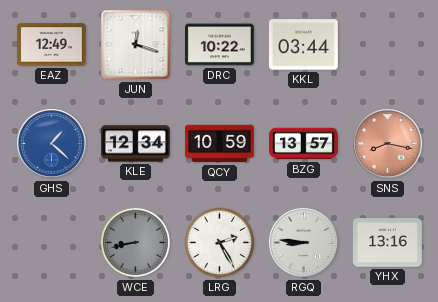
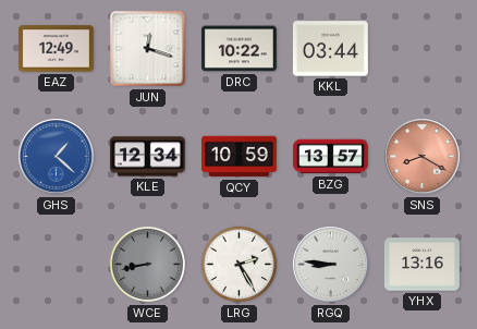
SNS: 8:17 -> 8:20
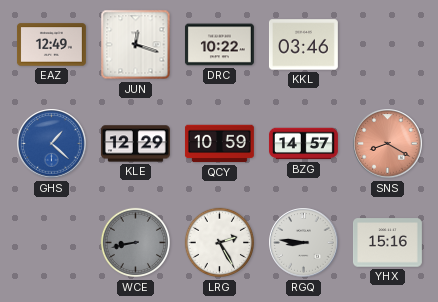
KKL: 03:44 -> 03:46
KLE: 12:34 -> 12:29
BZG: 13:57 -> 14:57
YHX: 13:16 -> 15:16
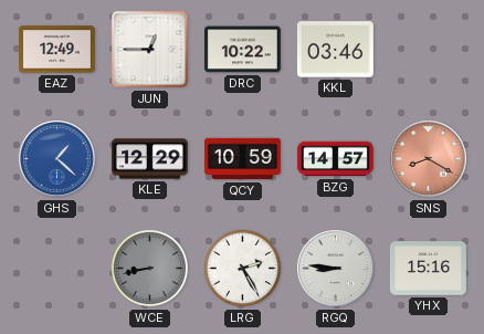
JUN: 12:18 -> 12:45
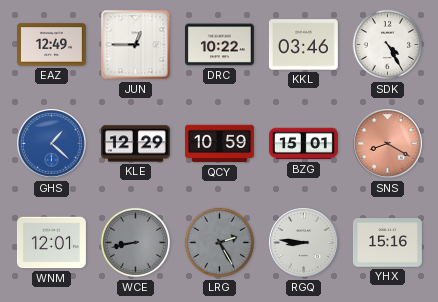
SDK: none -> 4:25
BZG: 14:57 -> 15:01
WNM: none -> 12:01
LRG dial: white -> grey
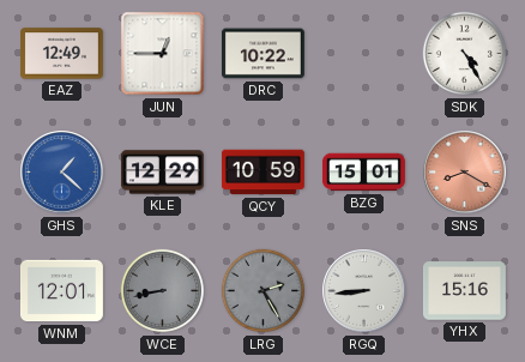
KKL: 03:46 -> none
RGQ: 8:46 -> 8:44
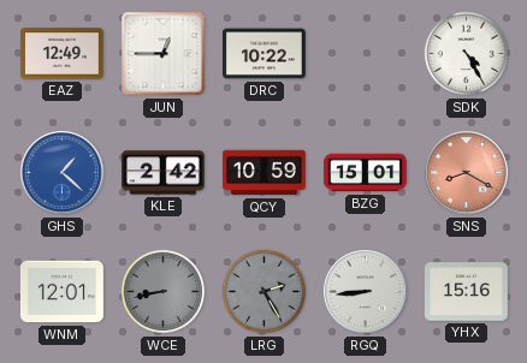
KLE: 12:29 -> 2:42
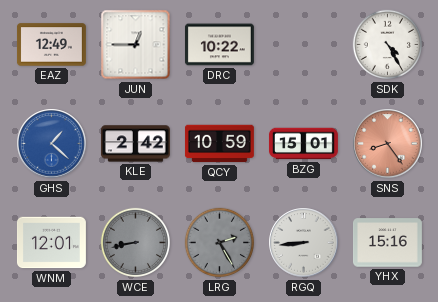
SNS: 8:20 -> 8:24
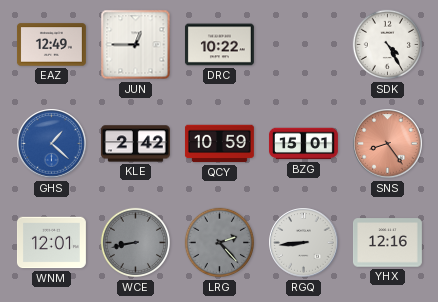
LRG: 2:25 -> 2:23
YHX: 15:16 -> 12:16
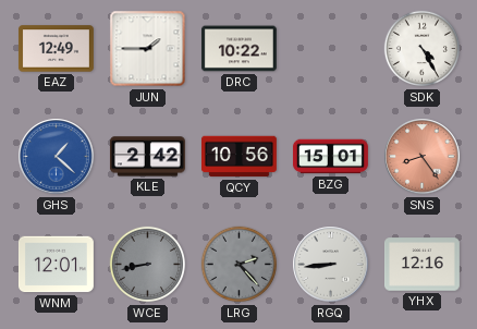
JUN: 12:45 -> 1:45
QCY: 10:59 -> 10:56
